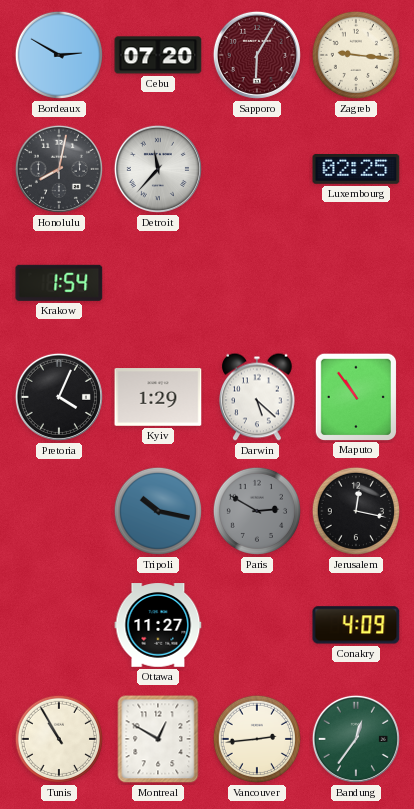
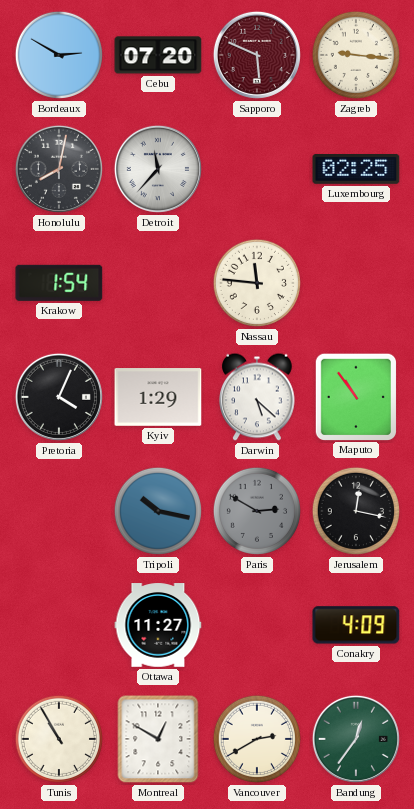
Sapporo: 6:05 -> 5:49
Nassau: none -> 11:46
Vancouver: 2:44 -> 2:40
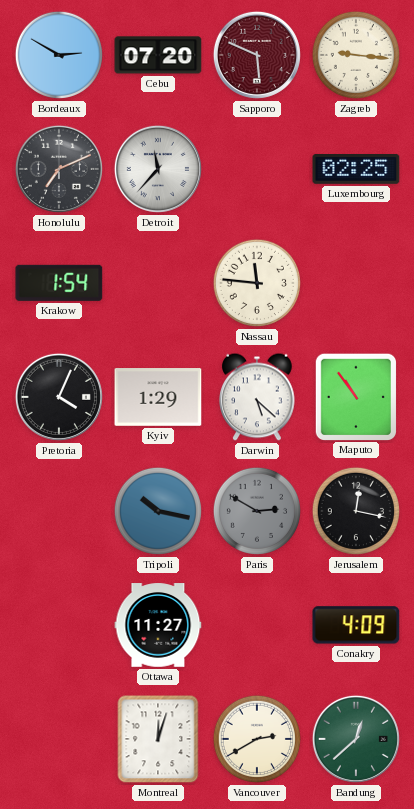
Honolulu: 8:02 -> 7:11
Tunis: 10:55 -> none
Montreal: 12:50 -> 12:03
Bandung: 12:36 -> 12:38
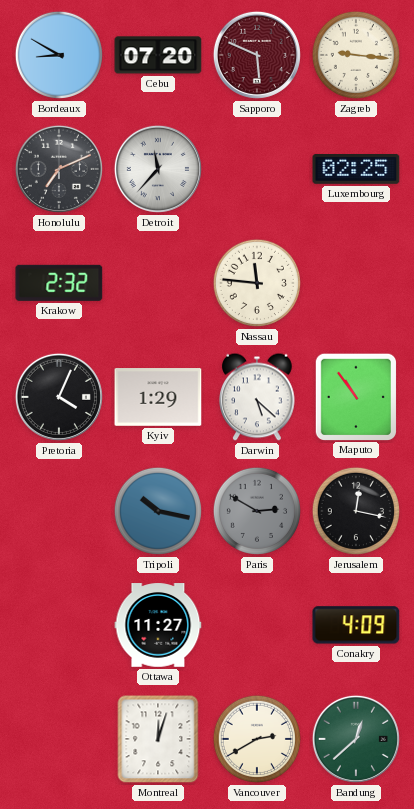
Bordeaux: 2:50 -> 8:50
Krakow: 1:54 -> 2:32
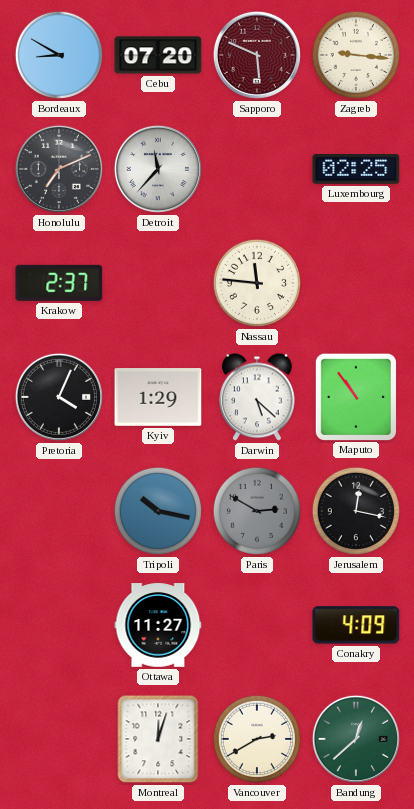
Krakow: 2:32 -> 2:37
